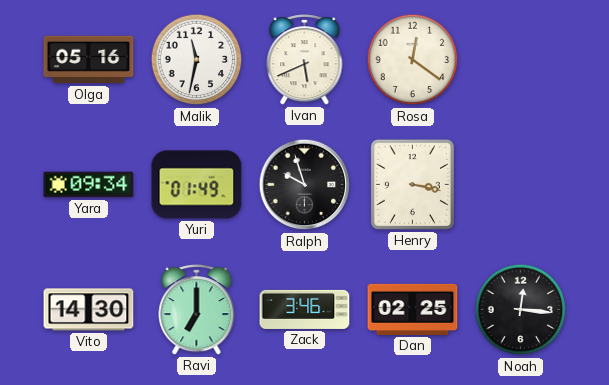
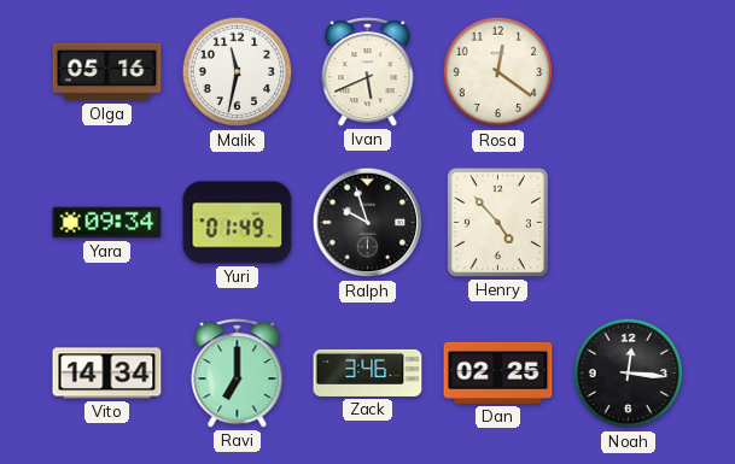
Henry: 3:17 -> 4:53
Vito: 14:30 -> 14:34
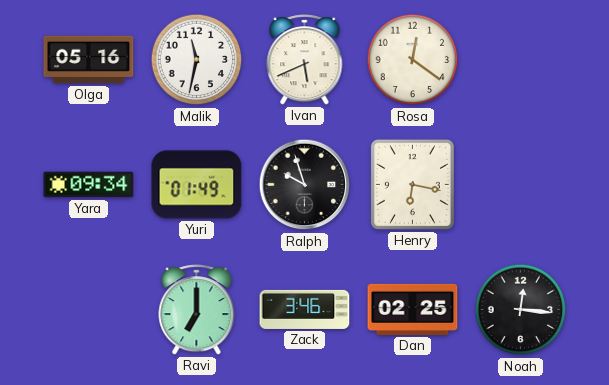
Henry: 4:53 -> 6:17
Vito: 14:34 -> none
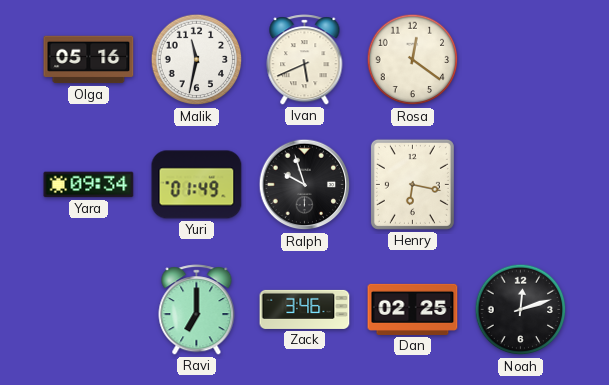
Noah: 12:16 -> 12:12
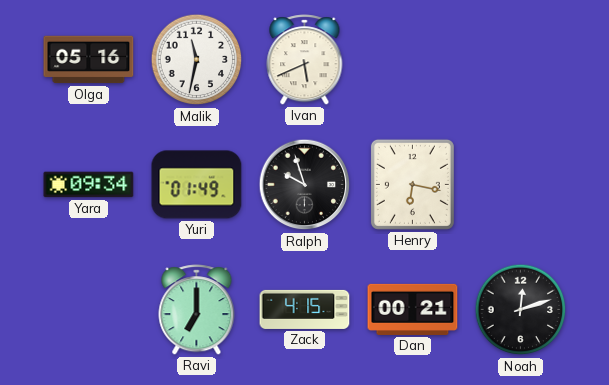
Rosa: 12:21 -> none
Zack: 3:46 -> 4:15
Dan: 02:25 -> 00:21
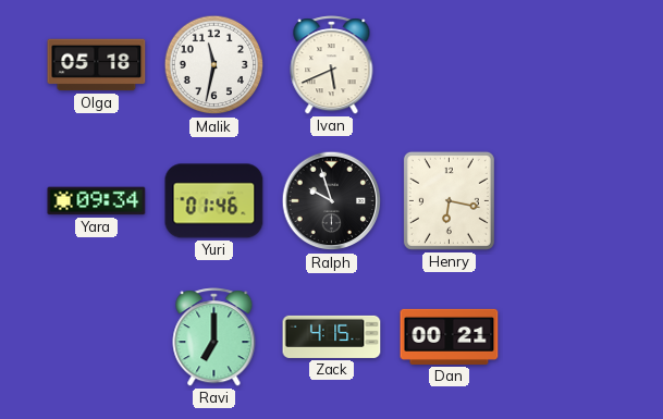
Olga: 05:16 -> 05:18
Yuri: 01:49 -> 01:46
Noah: 12:12 -> none
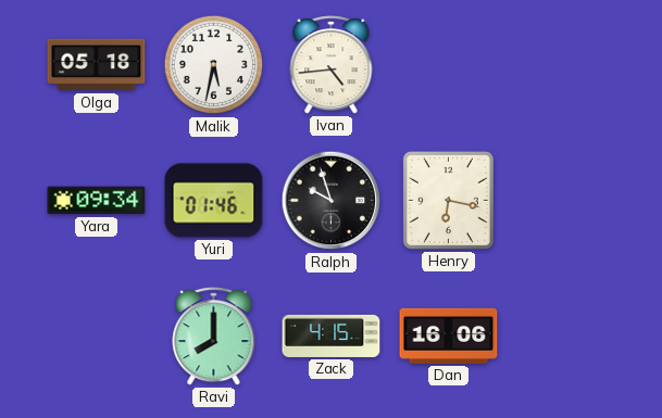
Malik: 11:32 -> 5:32
Ivan: 5:41 -> 4:44
Ravi: 7:00 -> 8:00
Dan: 00:21 -> 16:06
